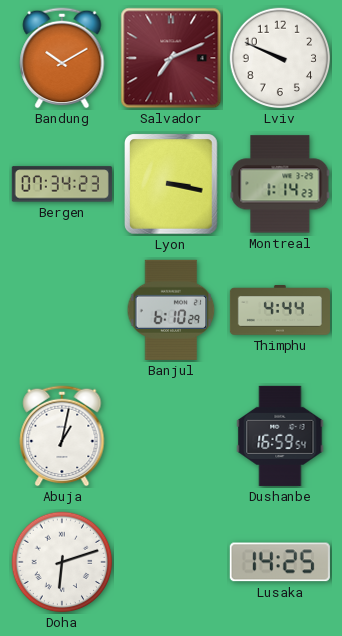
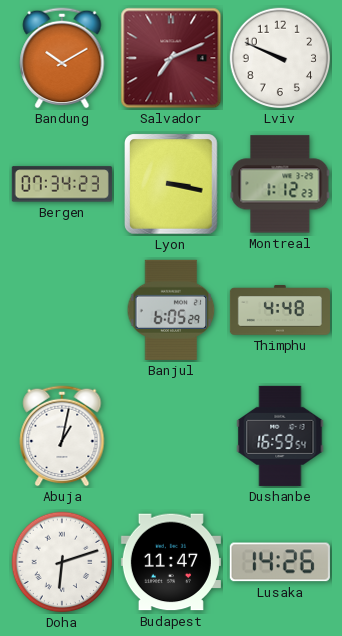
Montreal: 1:14 -> 1:12
Banjul: 6:10 -> 6:05
Thimphu: 4:44 -> 4:48
Budapest: none -> 11:47
Lusaka: 14:25 -> 14:26
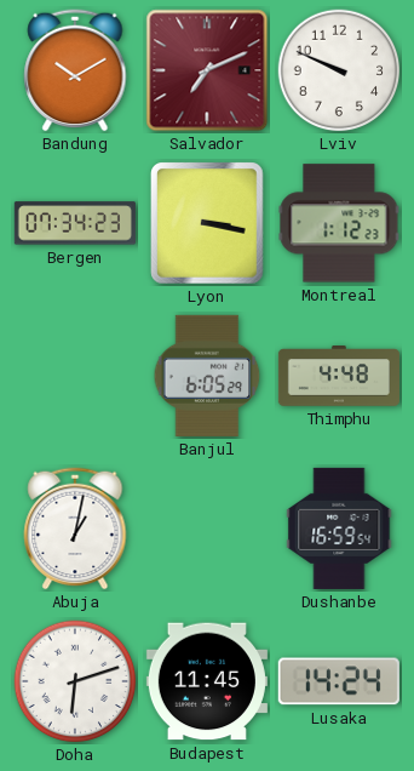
Budapest: 11:47 -> 11:45
Lusaka: 14:26 -> 14:24
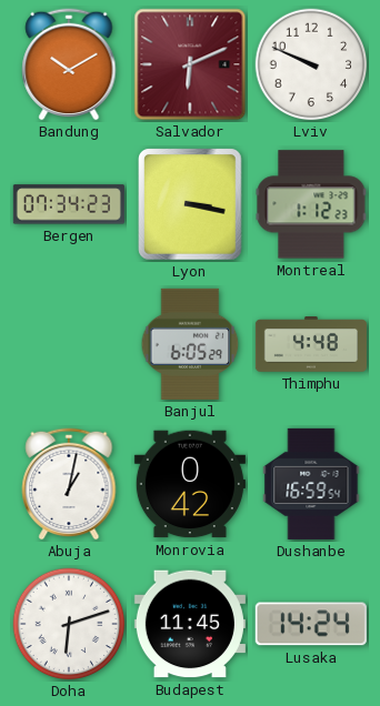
Salvador: 7:11 -> 6:11
Monrovia: none -> 0:42
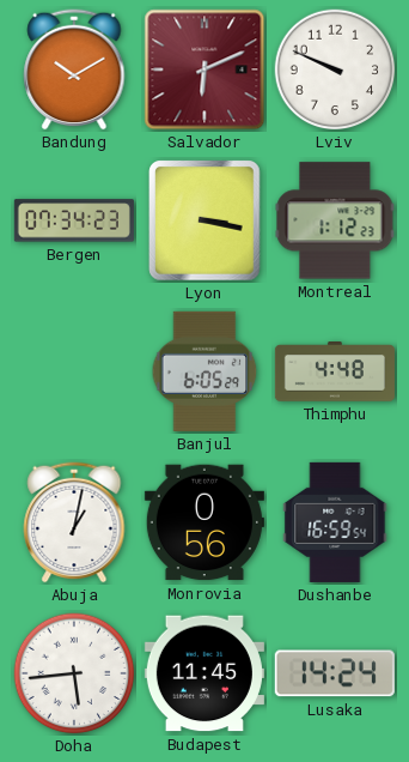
Monrovia: 0:42 -> 0:56
Doha: 6:12 -> 5:44
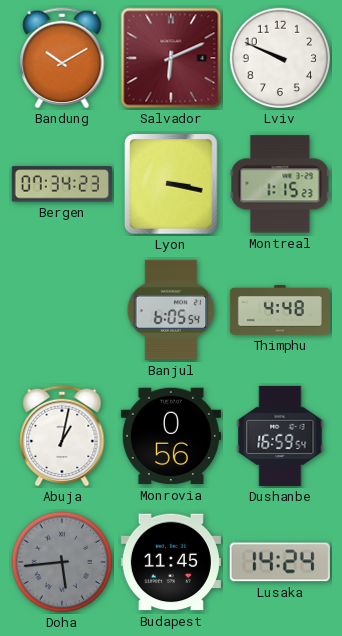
Montreal: 1:12 -> 1:15
Banjul: 6:05:29 -> 6:05:54
Doha dial: white -> grey
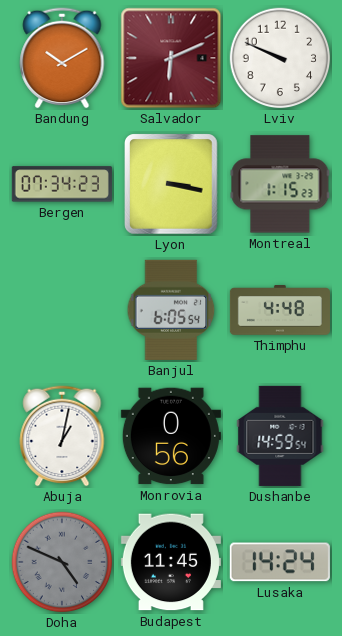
Dushanbe: 16:59 -> 14:59
Doha: 5:44 -> 4:49
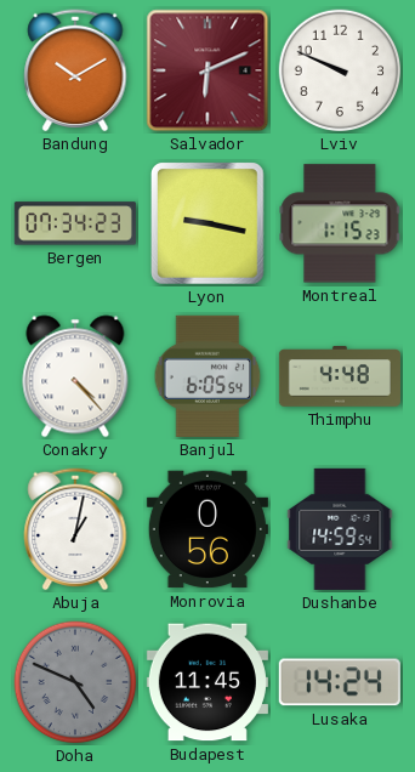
Lyon: 3:17 -> 9:17
Conakry: none -> 4:23
